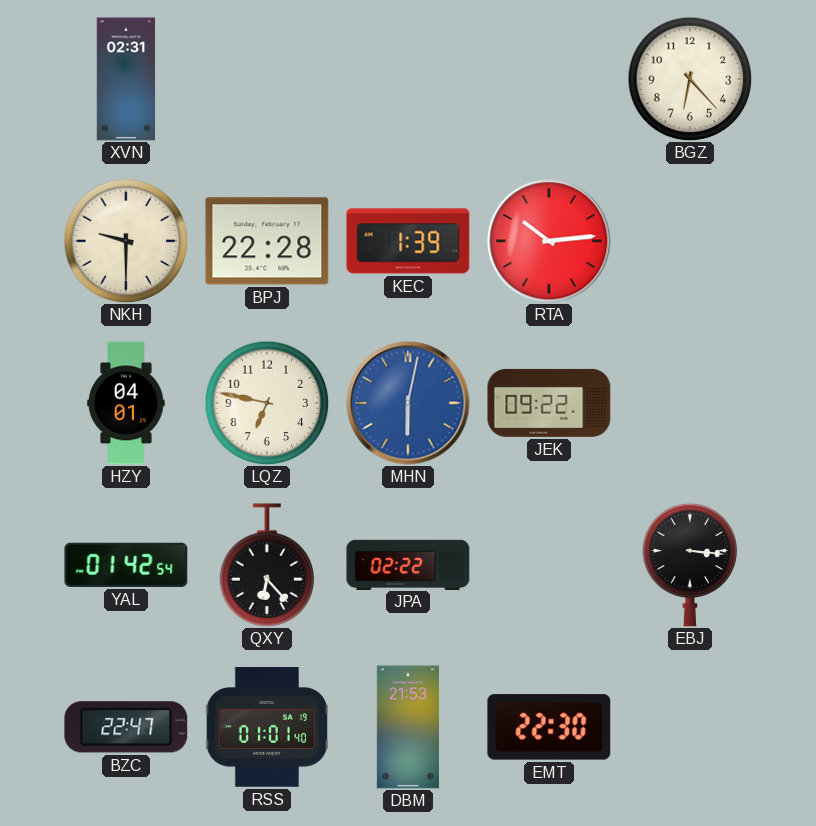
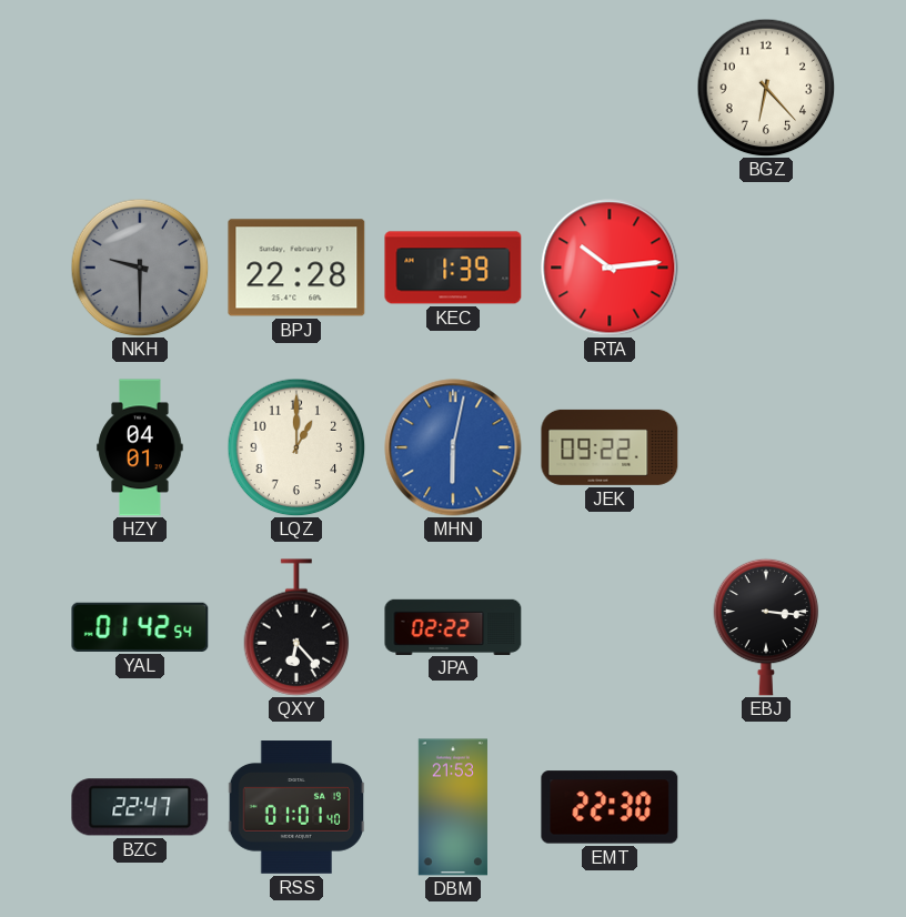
XVN: 02:31 -> none
NKH dial: cream -> grey
LQZ: 6:47 -> 1:00
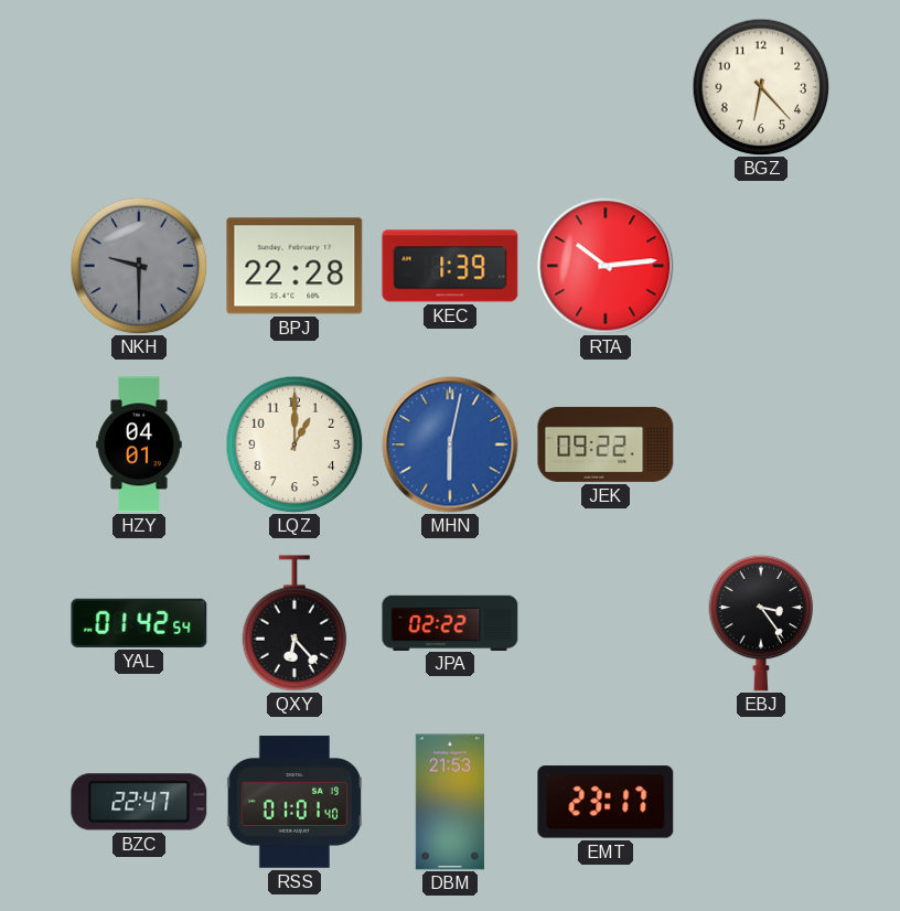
EBJ: 3:16 -> 3:24
EMT: 22:30 -> 23:17
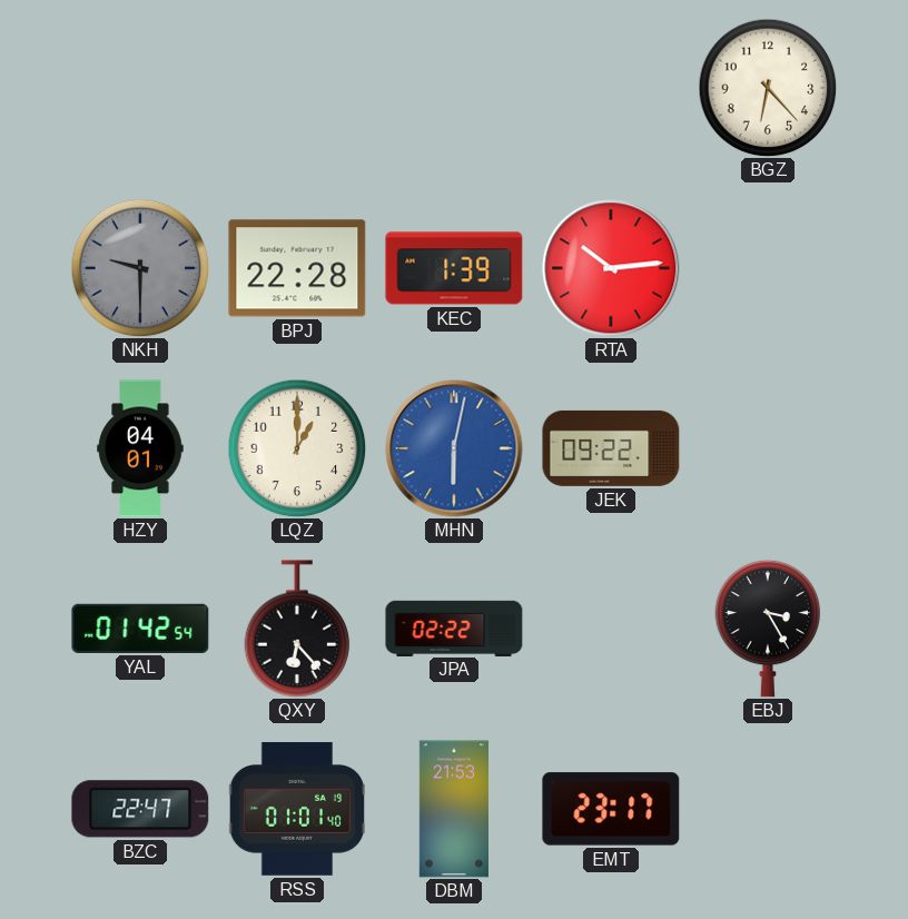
EBJ: 3:24 -> 3:25
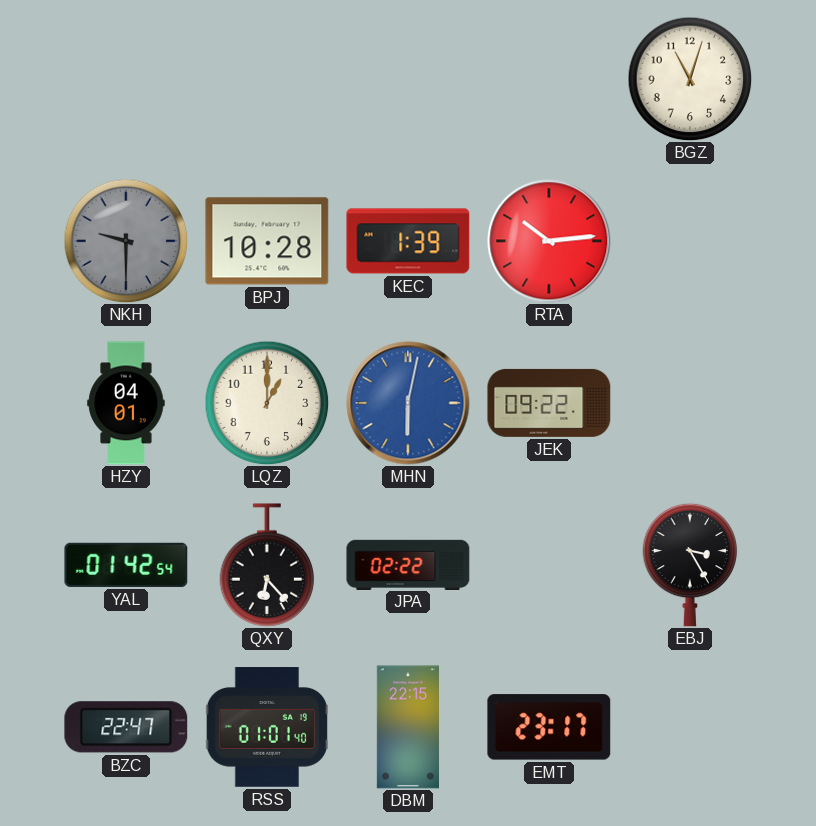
BGZ: 6:23 -> 11:03
BPJ: 22:28 -> 10:28
DBM: 21:53 -> 22:15
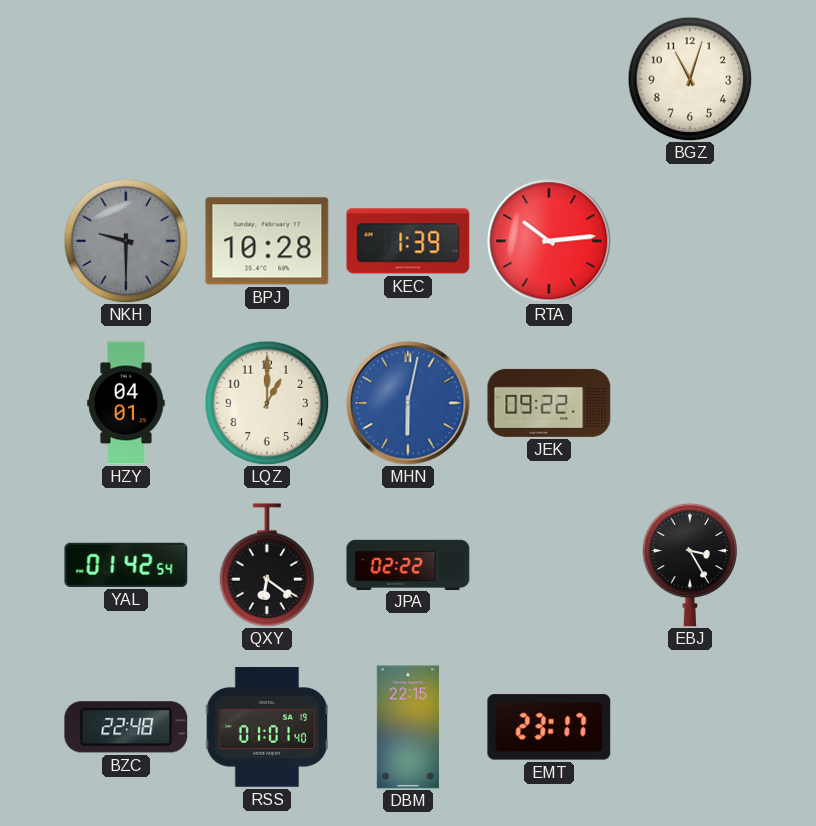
QXY: 6:23 -> 6:21
BZC: 22:47 -> 22:48
